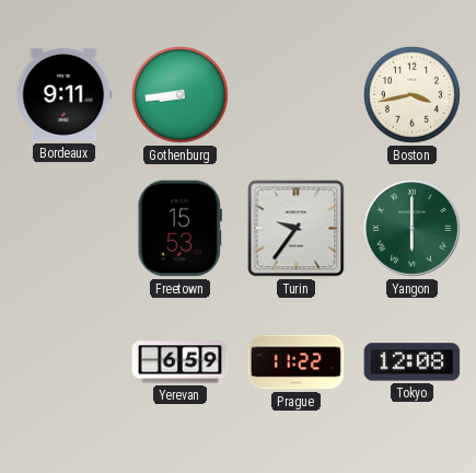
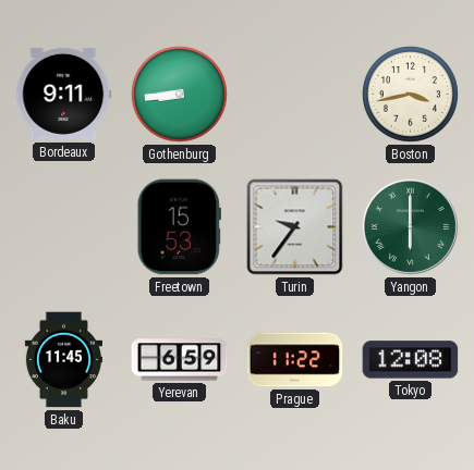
Baku: none -> 11:45
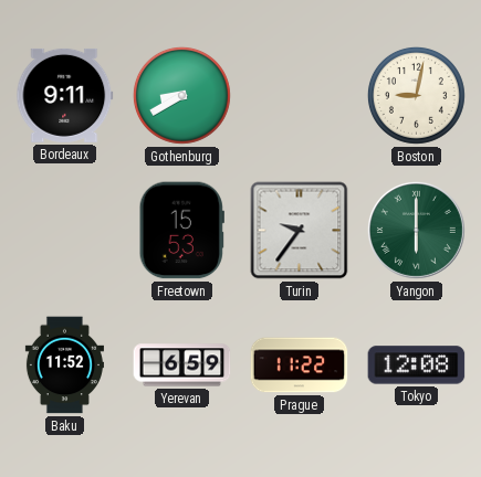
Gothenburg: 8:44 -> 8:40
Boston: 3:43 -> 9:02
Baku: 11:45 -> 11:52
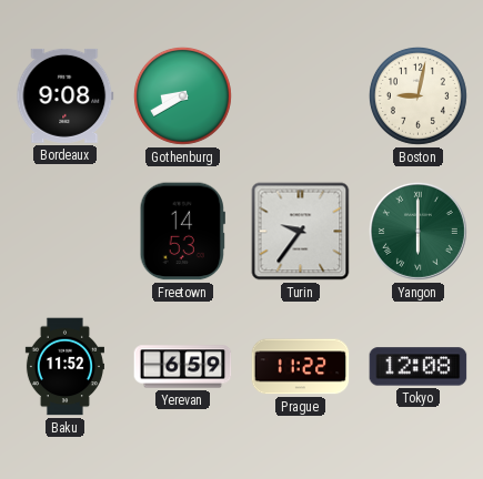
Bordeaux: 9:11 -> 9:08
Freetown: 15:53 -> 14:53
